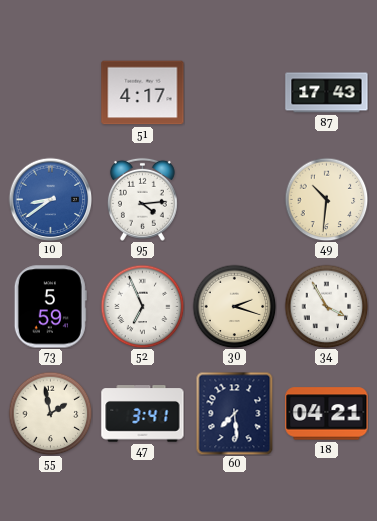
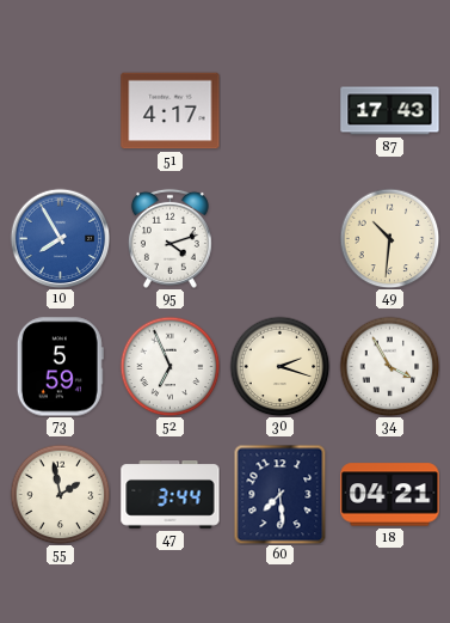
10: 8:39 -> 7:55
95: 4:14 -> 4:12
47: 3:41 -> 3:44
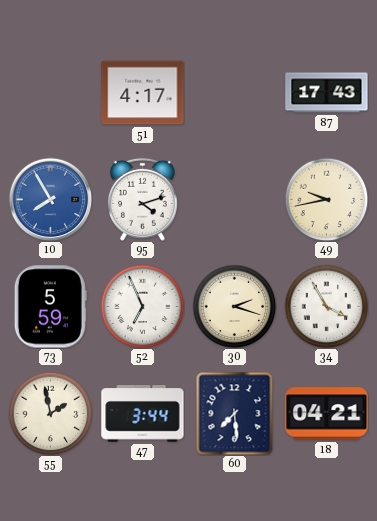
49: 10:31 -> 9:43
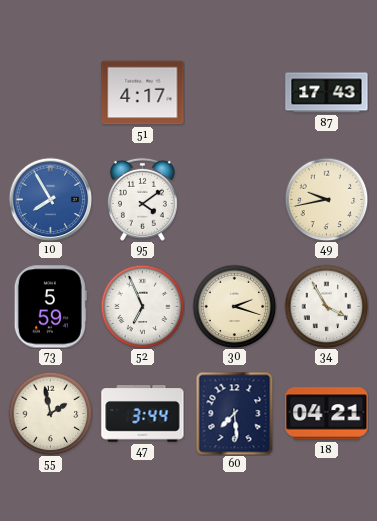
95: 4:12 -> 4:09
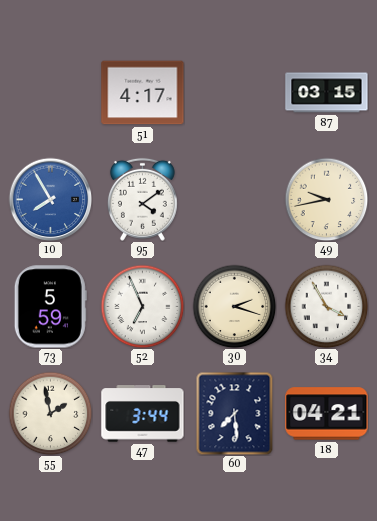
87: 17:43 -> 03:15
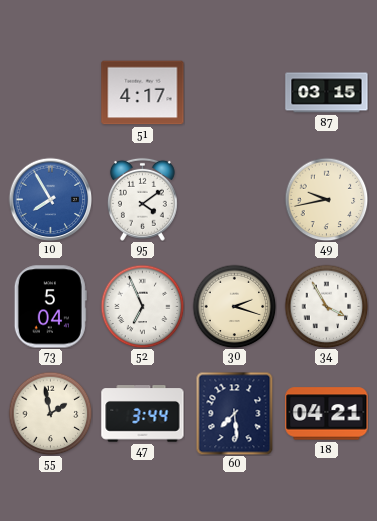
73: 5:59 -> 5:04
